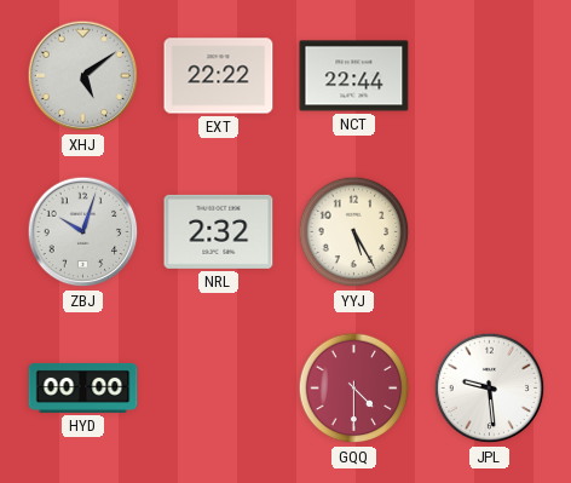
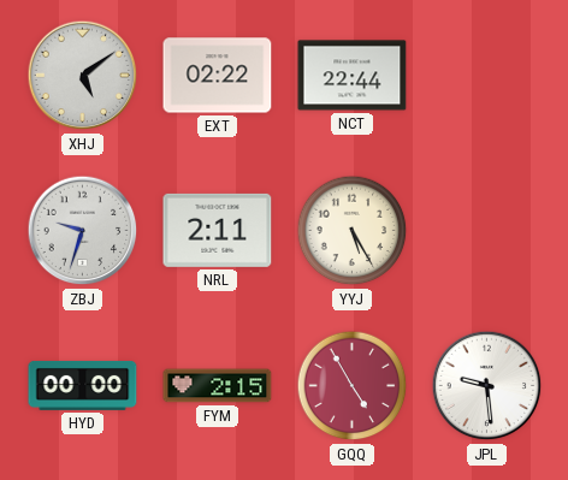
EXT: 22:22 -> 02:22
ZBJ: 10:03 -> 9:33
NRL: 2:32 -> 2:11
FYM: none -> 2:15
GQQ: 4:30 -> 4:55
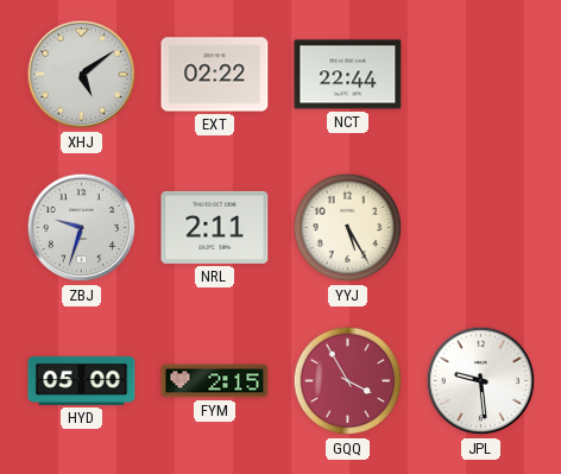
HYD: 00:00 -> 05:00
GQQ: 4:55 -> 3:55
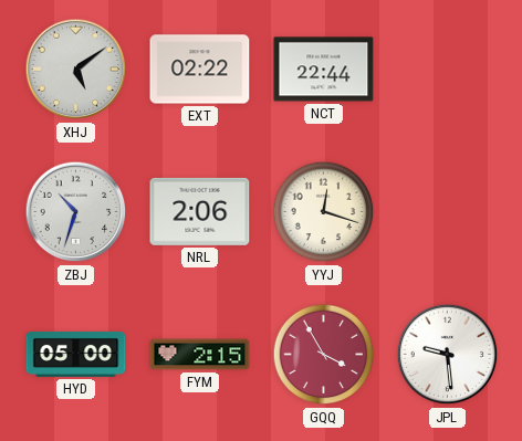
ZBJ: 9:33 -> 10:33
NRL: 2:11 -> 2:06
YYJ: 5:25 -> 12:18
